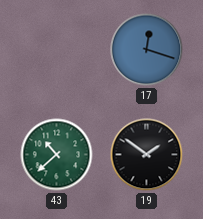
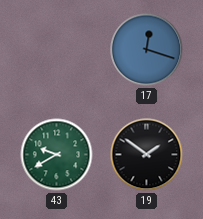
43: 10:38 -> 9:40
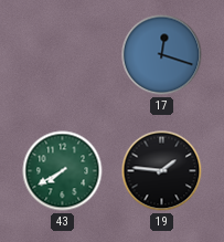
43: 9:40 -> 7:40
19: 1:51 -> 1:46
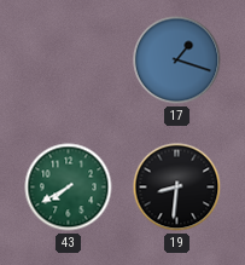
17: 12:18 -> 1:18
19: 1:46 -> 8:31
